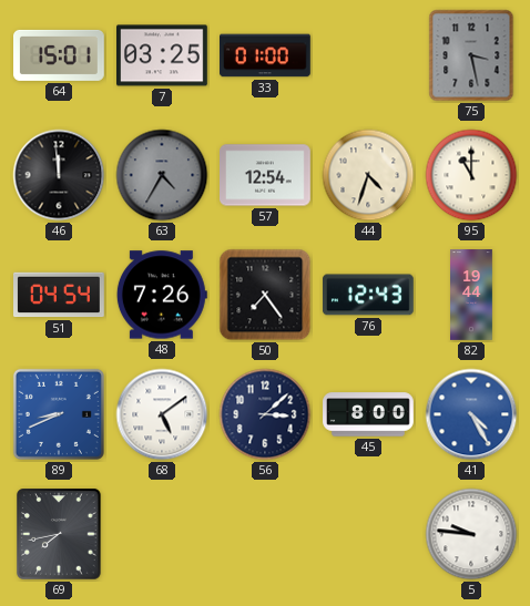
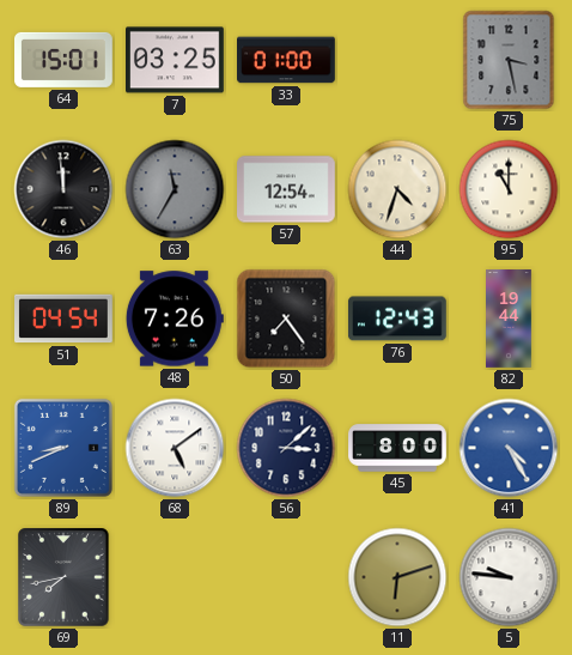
63: 4:35 -> 11:35
11: none -> 6:12
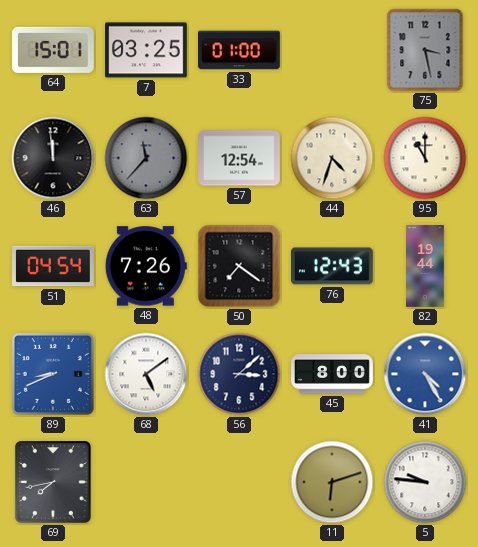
63: 11:35 -> 11:37
50: 7:24 -> 7:21
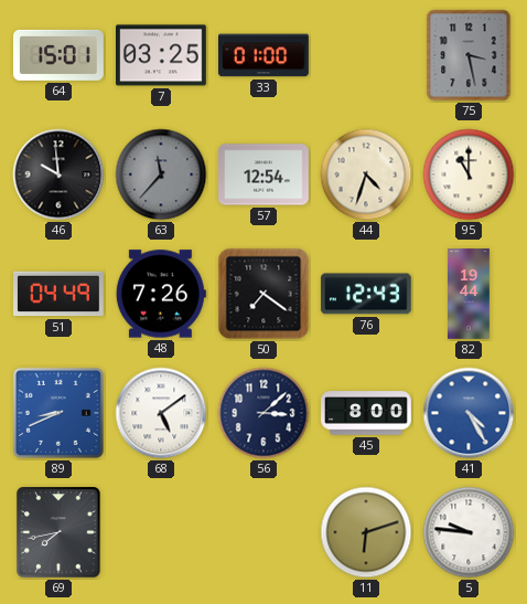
46: 11:59 -> 9:59
51: 04:54 -> 04:49
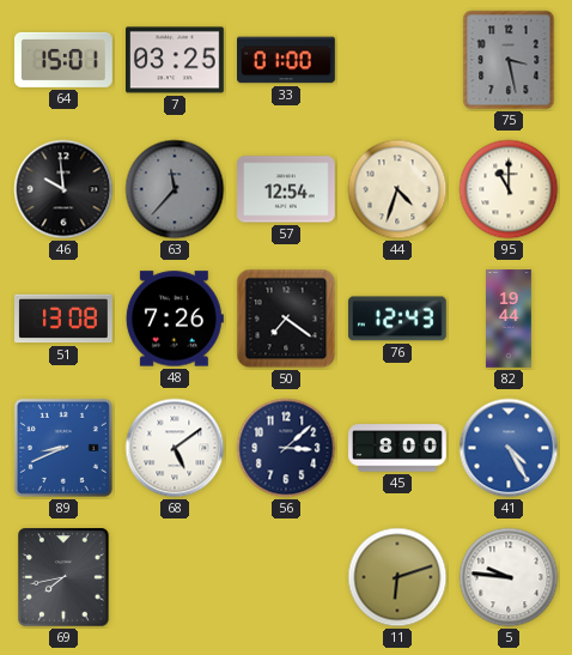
51: 04:49 -> 13:08
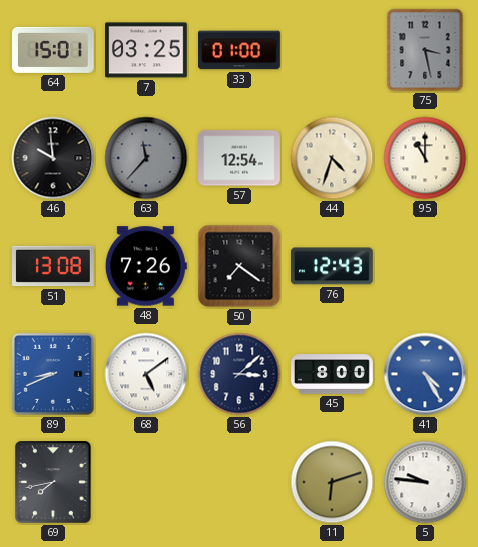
82: 19:44 -> none
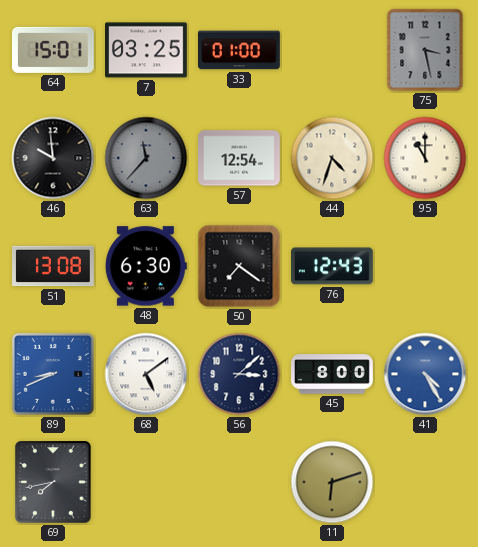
48: 7:26 -> 6:30
5: 9:46 -> none
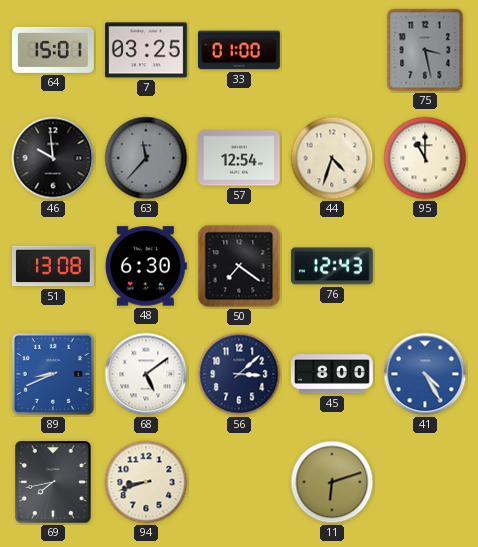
94: none -> 8:42
